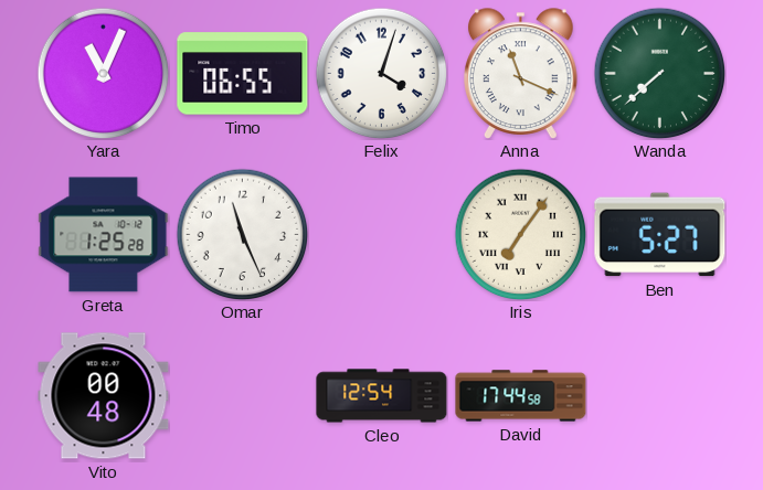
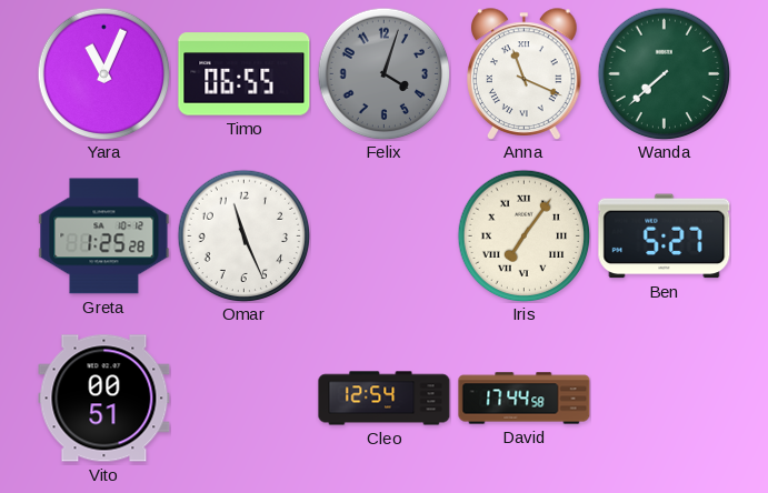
Felix dial: white -> grey
Vito: 00:48 -> 00:51
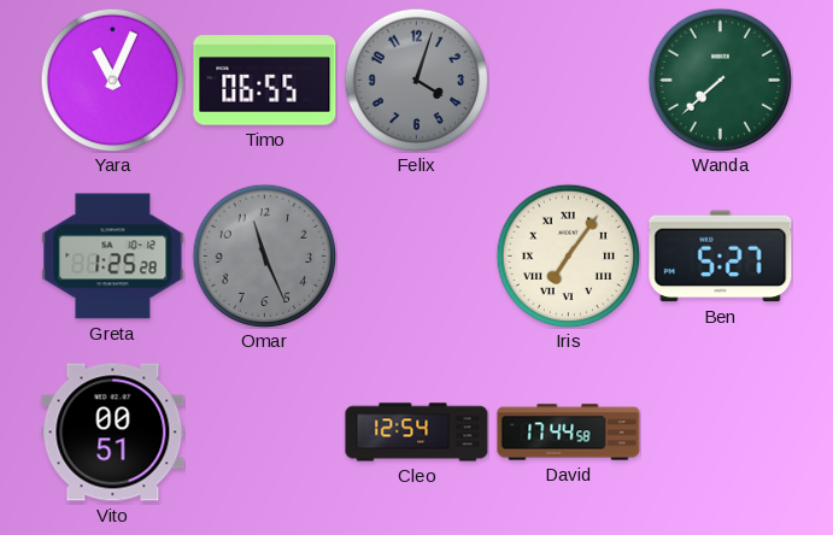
Anna: 11:19 -> none
Omar dial: white -> grey
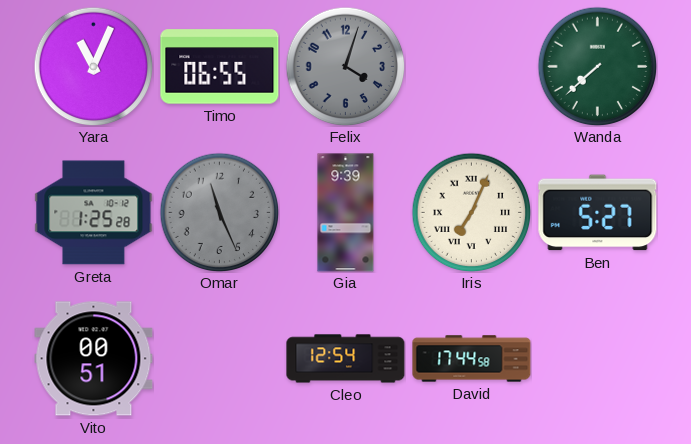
Gia: none -> 9:39
Iris: 7:06 -> 7:04
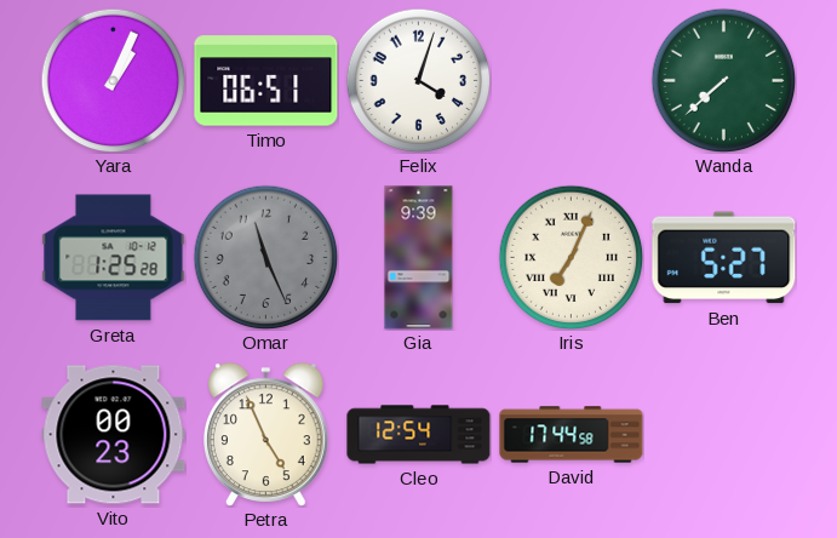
Yara: 11:04 -> 1:04
Timo: 06:55 -> 06:51
Felix dial: grey -> white
Vito: 00:51 -> 00:23
Petra: none -> 4:56
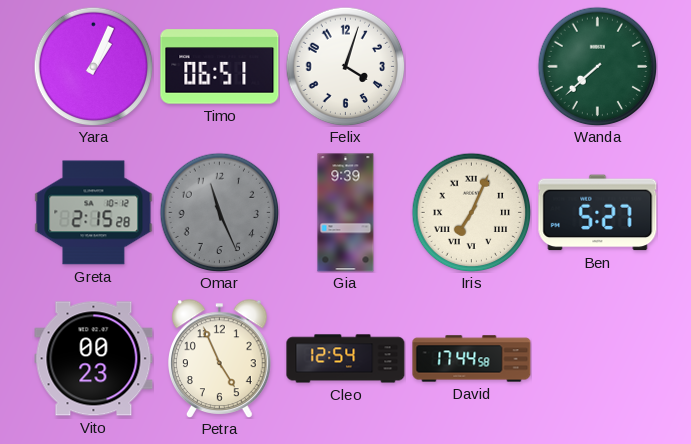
Greta: 1:25 -> 2:15
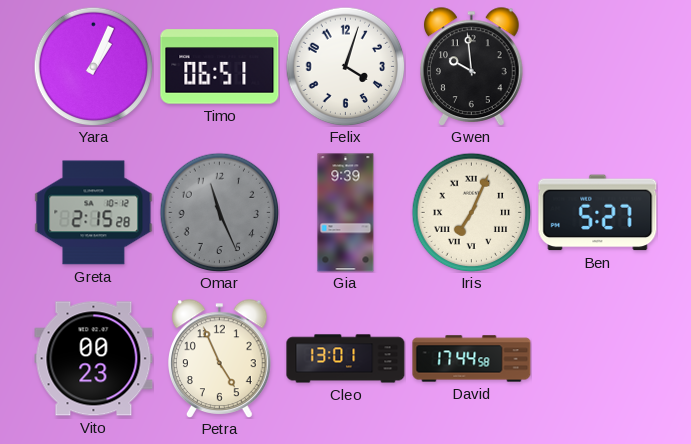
Gwen: none -> 9:59
Wanda: 7:38 -> none
Cleo: 12:54 -> 13:01
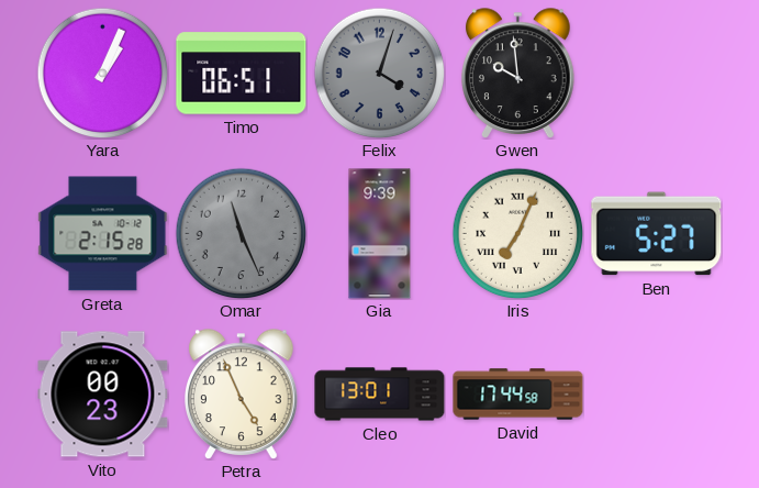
Felix dial: white -> grey
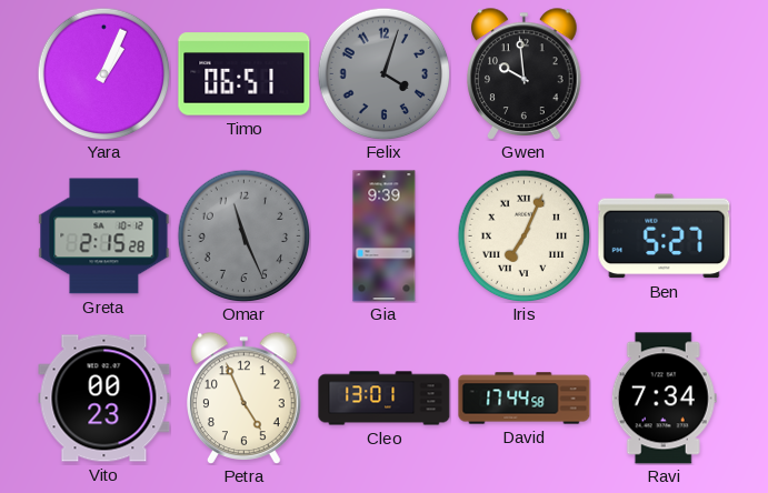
Ravi: none -> 7:34
